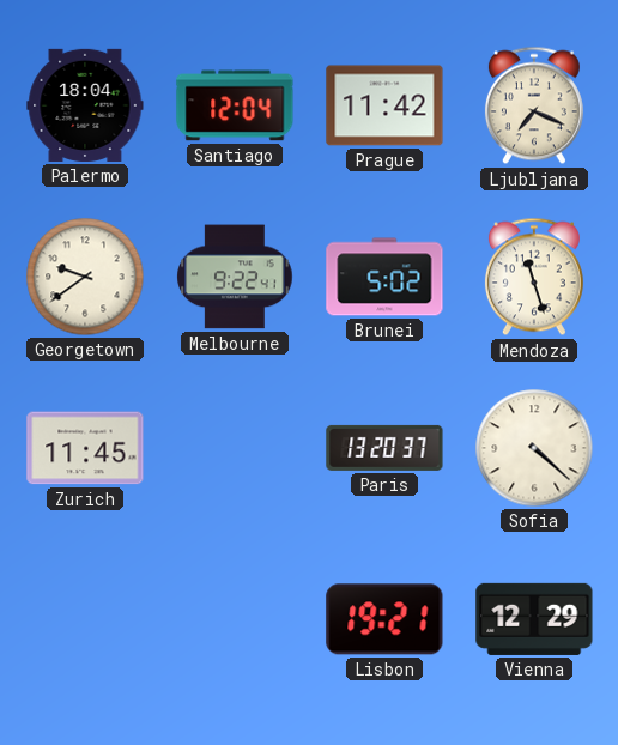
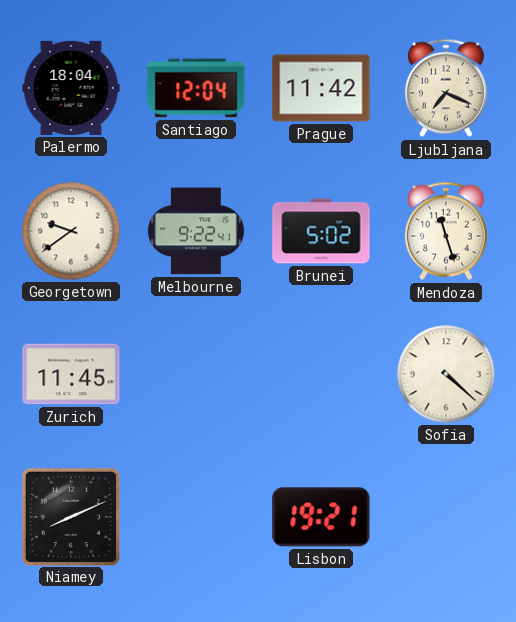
Paris: 13:20 -> none
Niamey: none -> 8:11
Vienna: 12:29 -> none
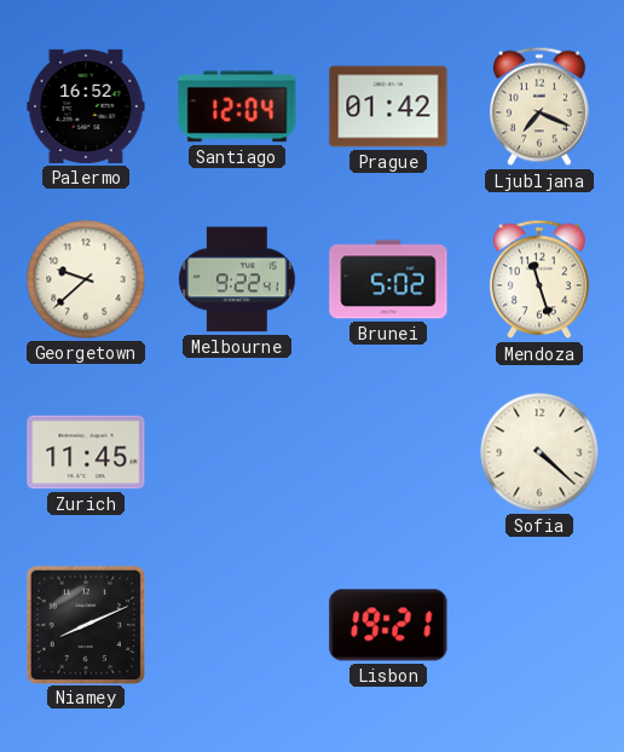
Palermo: 18:04 -> 16:52
Prague: 11:42 -> 01:42
Georgetown: 9:39 -> 9:38
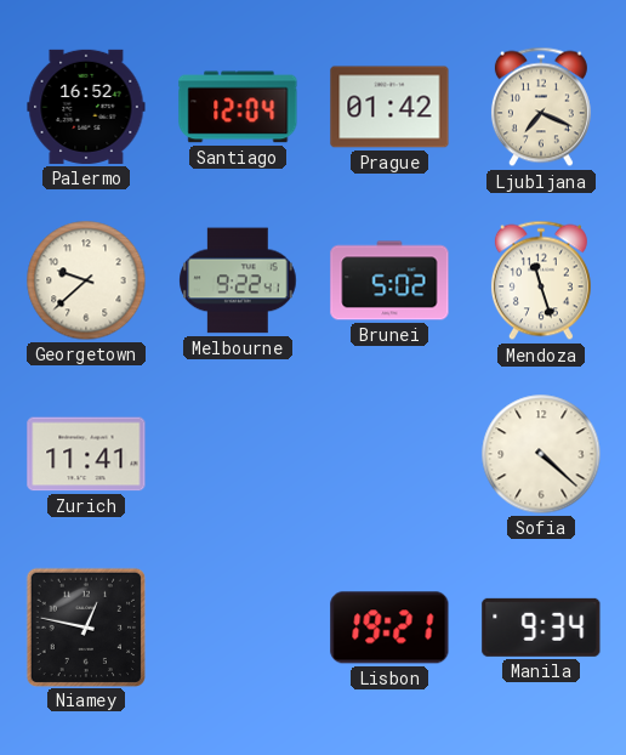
Zurich: 11:45 -> 11:41
Niamey: 8:11 -> 12:47
Manila: none -> 9:34
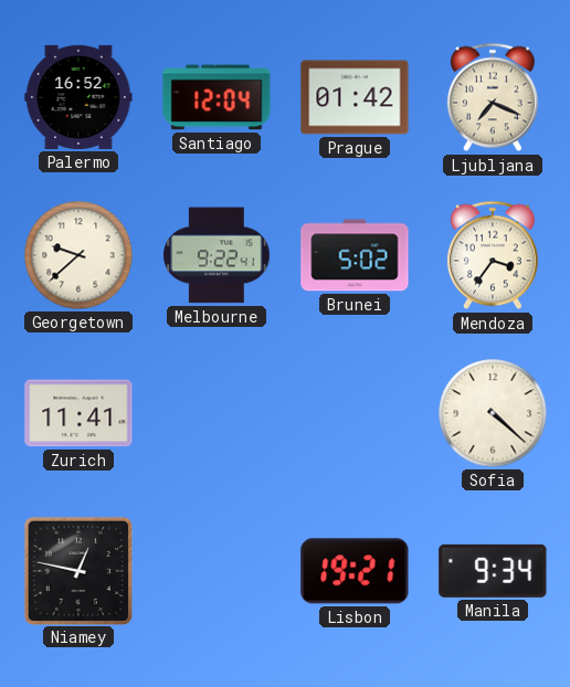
Mendoza: 11:27 -> 3:36
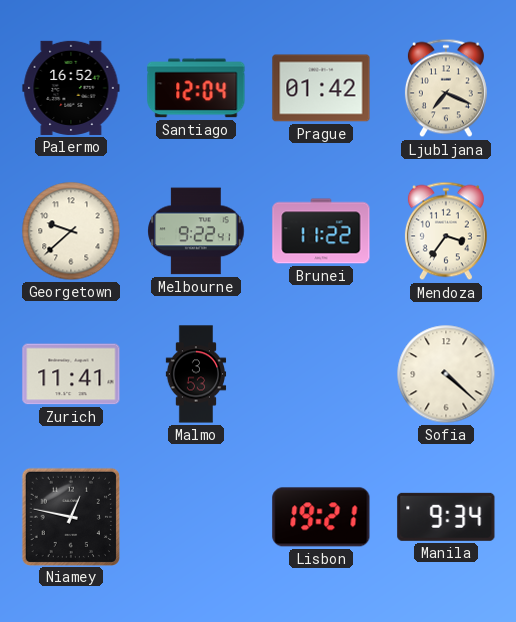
Brunei: 5:02 -> 11:22
Malmo: none -> 3:53
